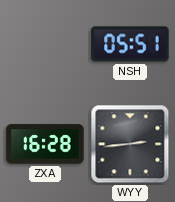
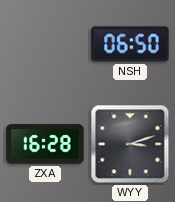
NSH: 05:51 -> 06:50
WYY: 2:44 -> 3:12
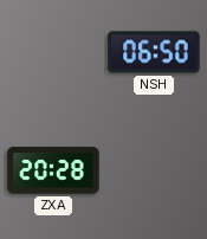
ZXA: 16:28 -> 20:28
WYY: 3:12 -> none
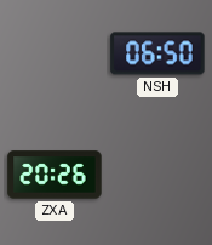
ZXA: 20:28 -> 20:26
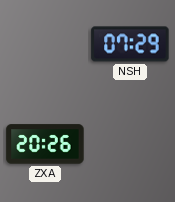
NSH: 06:50 -> 07:29
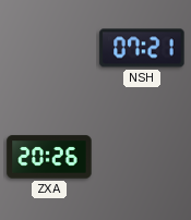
NSH: 07:29 -> 07:21
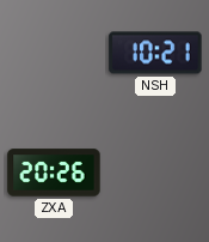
NSH: 07:21 -> 10:21
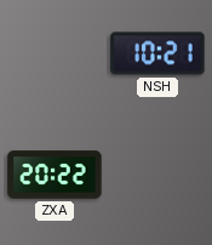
ZXA: 20:26 -> 20:22
